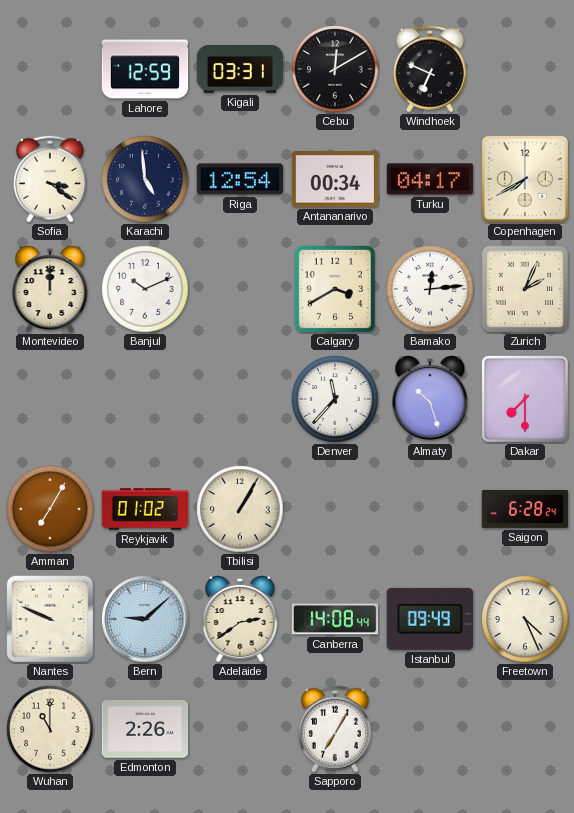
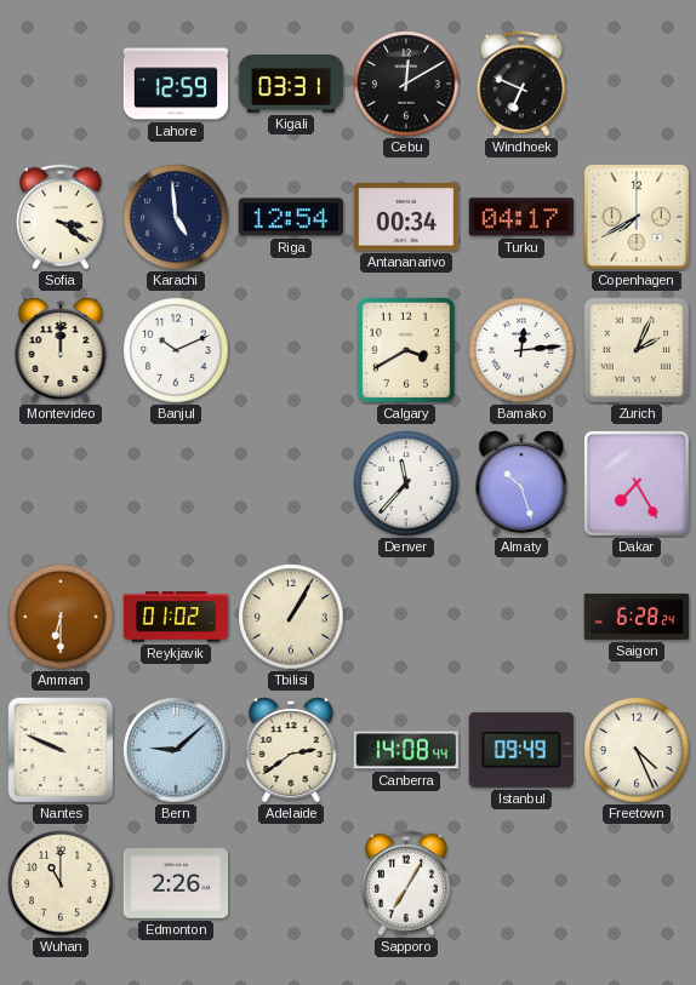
Dakar: 7:30 -> 7:25
Amman: 7:05 -> 6:30
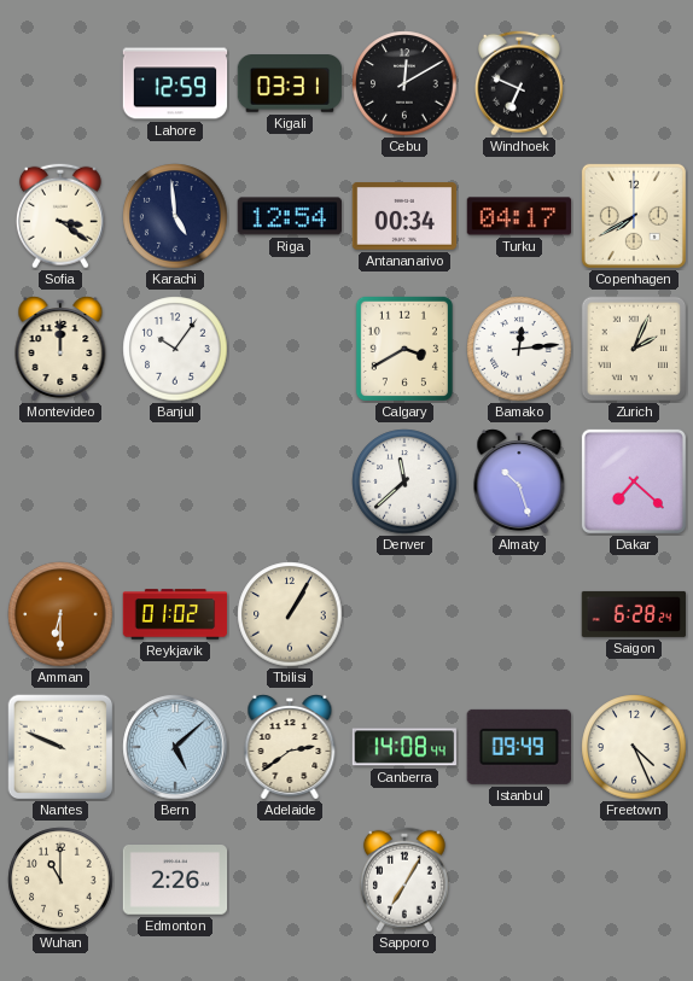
Banjul: 10:11 -> 10:06
Denver: 11:37 -> 11:38
Dakar: 7:25 -> 7:22
Bern: 9:08 -> 5:08
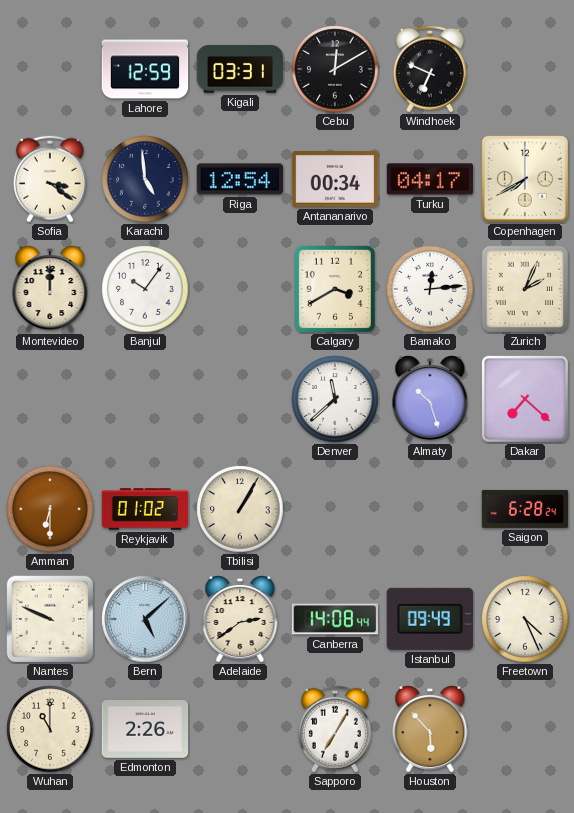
Houston: none -> 5:53
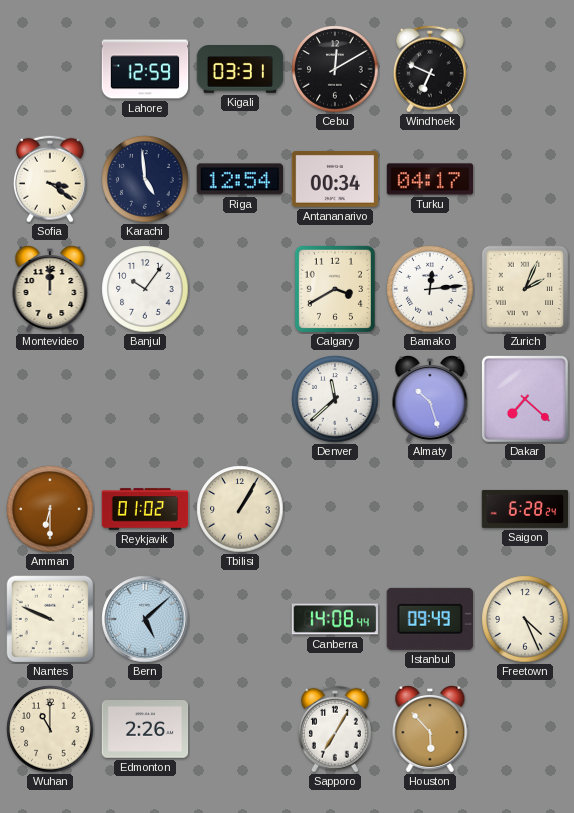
Copenhagen: 7:40 -> none
Adelaide: 2:39 -> none
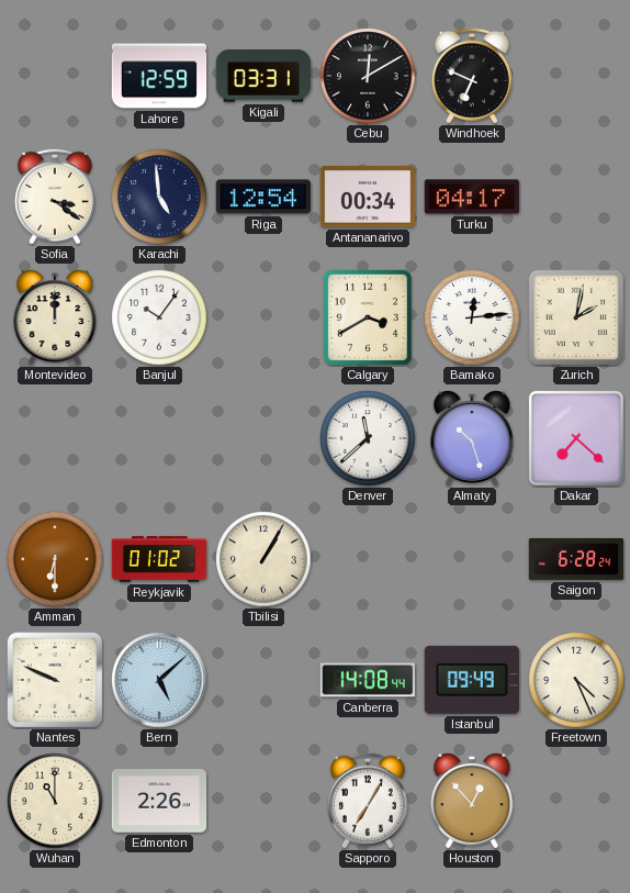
Zurich: 2:04 -> 2:02
Houston: 5:53 -> 12:53
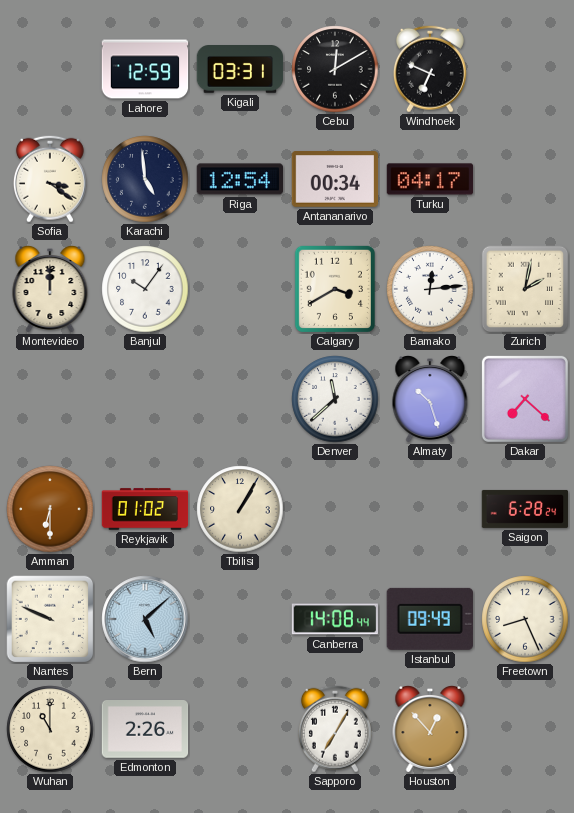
Freetown: 4:26 -> 8:26
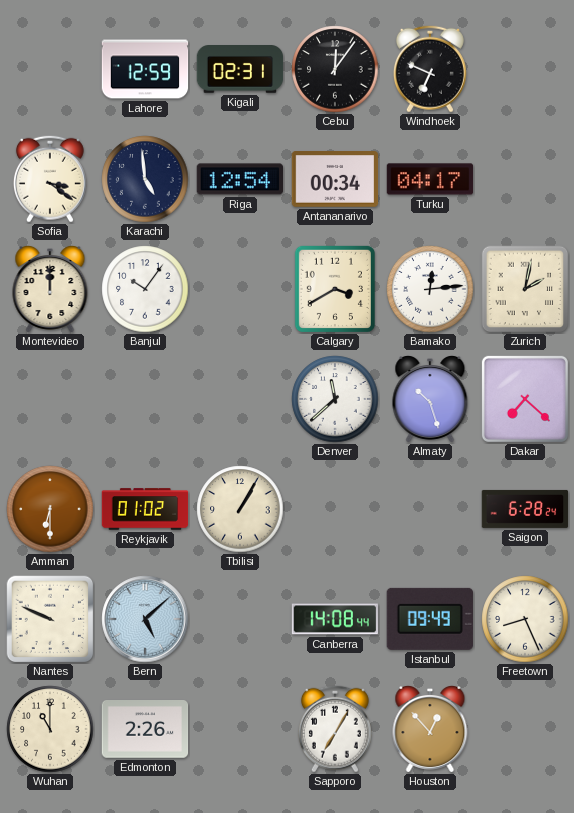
Kigali: 03:31 -> 02:31
Cebu: 12:10 -> 12:06
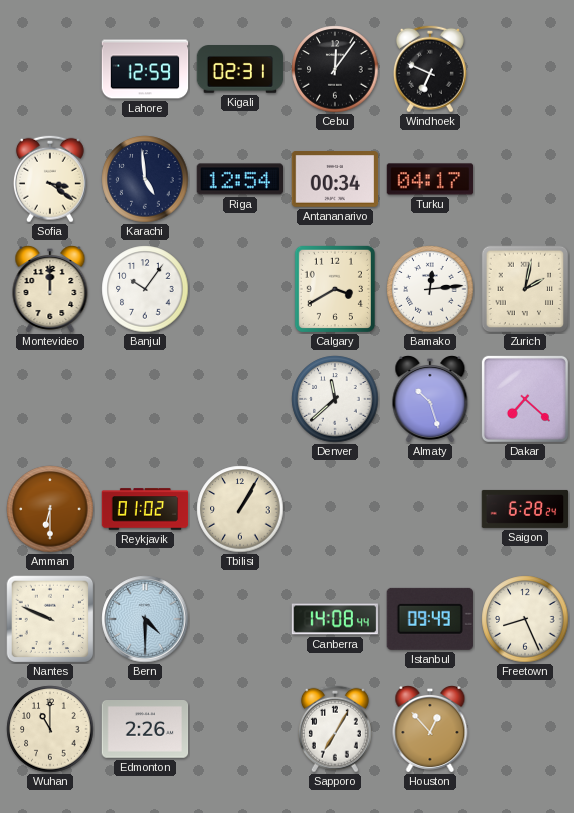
Bern: 5:08 -> 4:30
